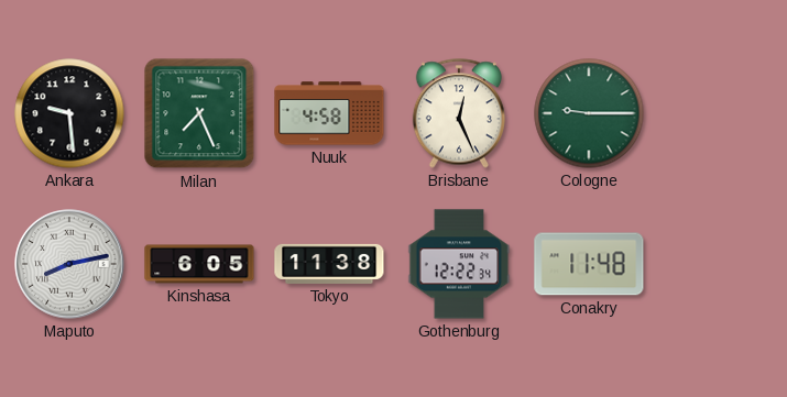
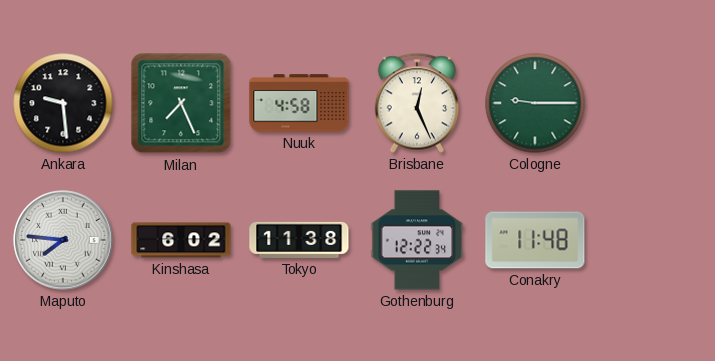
Maputo: 8:13 -> 7:46
Kinshasa: 6:05 -> 6:02
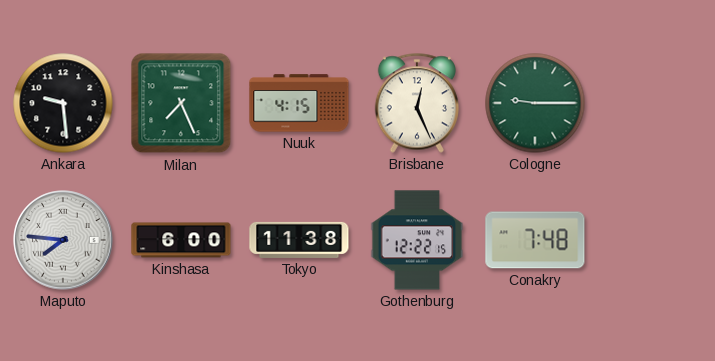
Nuuk: 4:58 -> 4:15
Kinshasa: 6:02 -> 6:00
Gothenburg: 12:22:34 -> 12:22:15
Conakry: 11:48 -> 7:48
